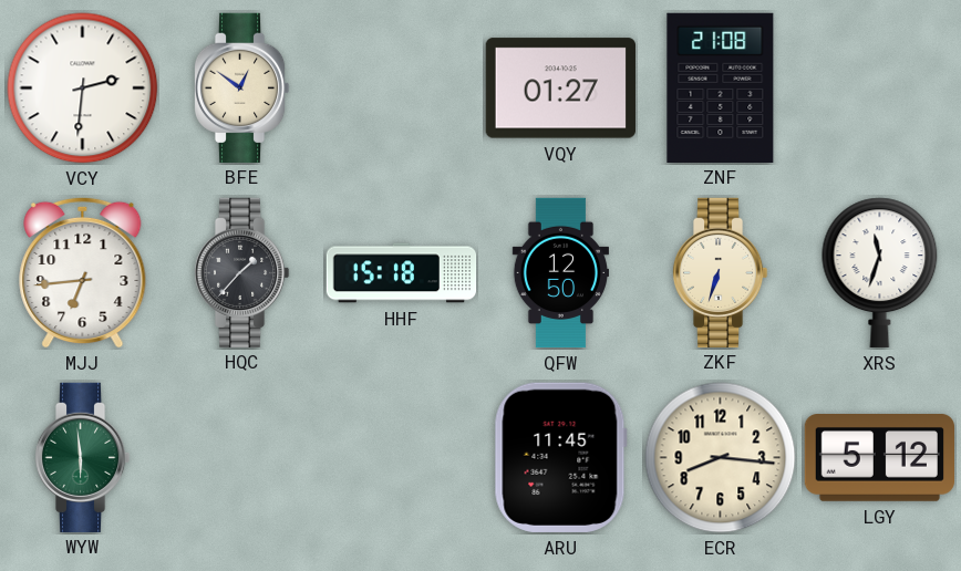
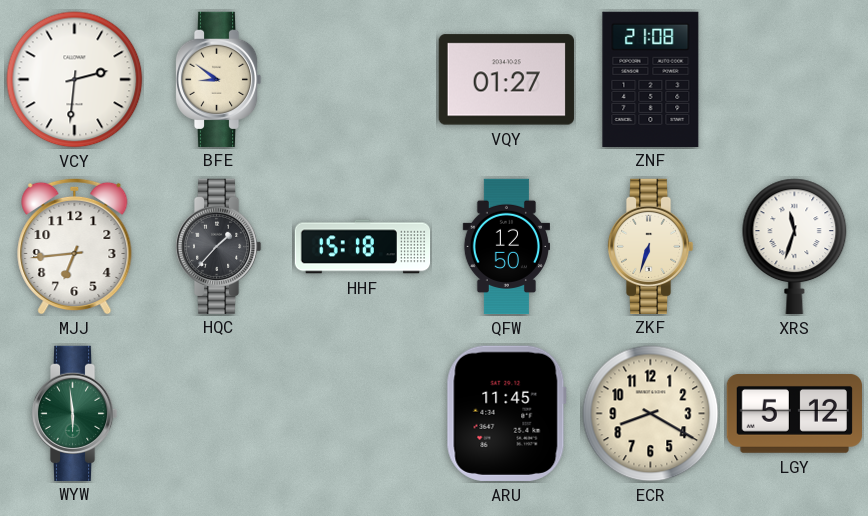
BFE: 12:51 -> 8:51
ECR: 8:16 -> 8:20
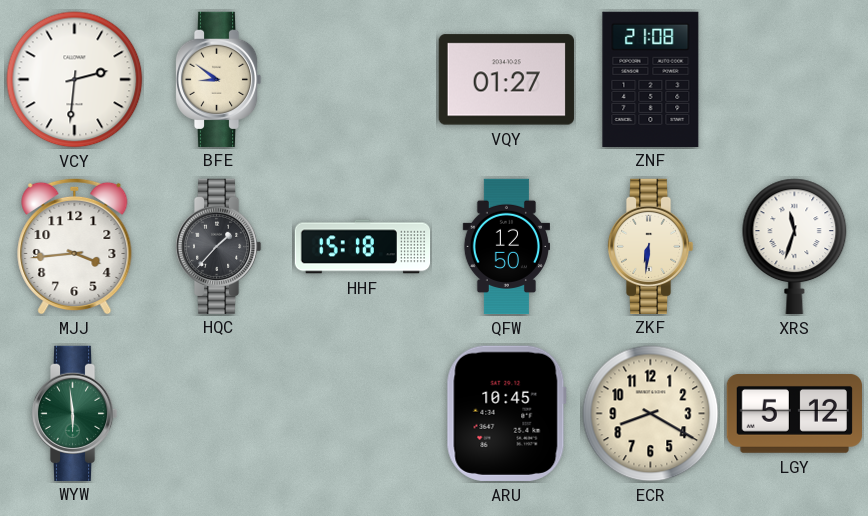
MJJ: 6:44 -> 3:44
ZKF: 6:33 -> 6:31
ARU: 11:45 -> 10:45
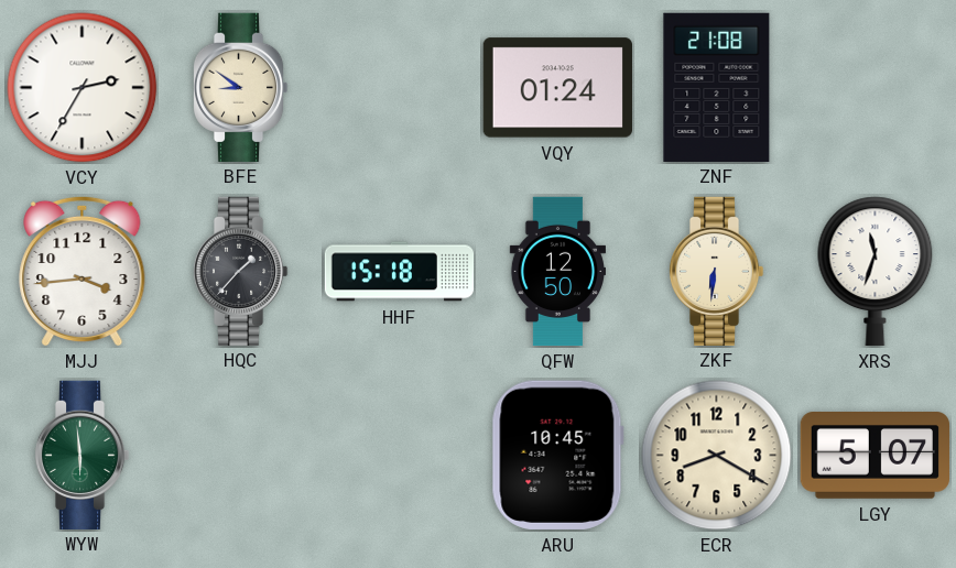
VCY: 2:31 -> 2:35
VQY: 01:27 -> 01:24
LGY: 5:12 -> 5:07
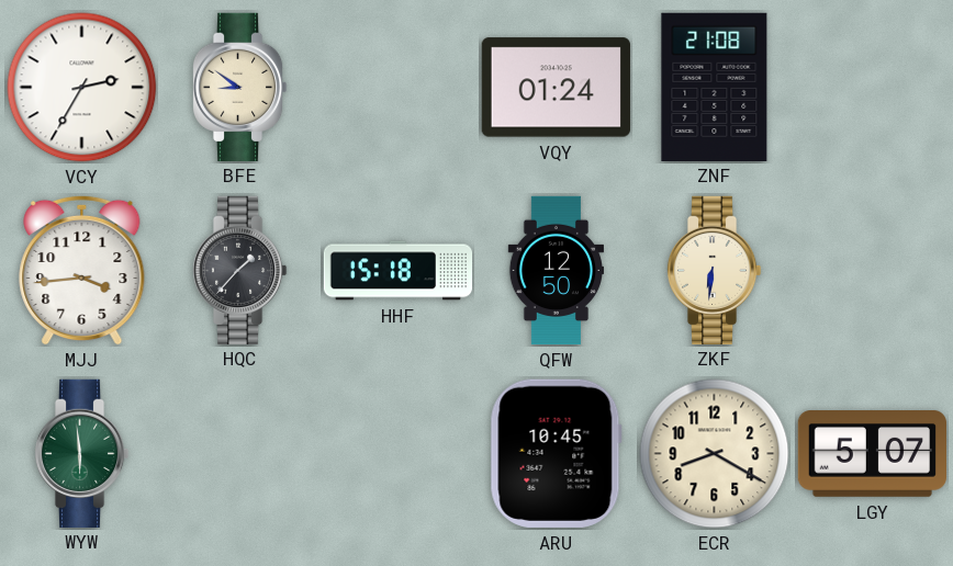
XRS: 11:33 -> none
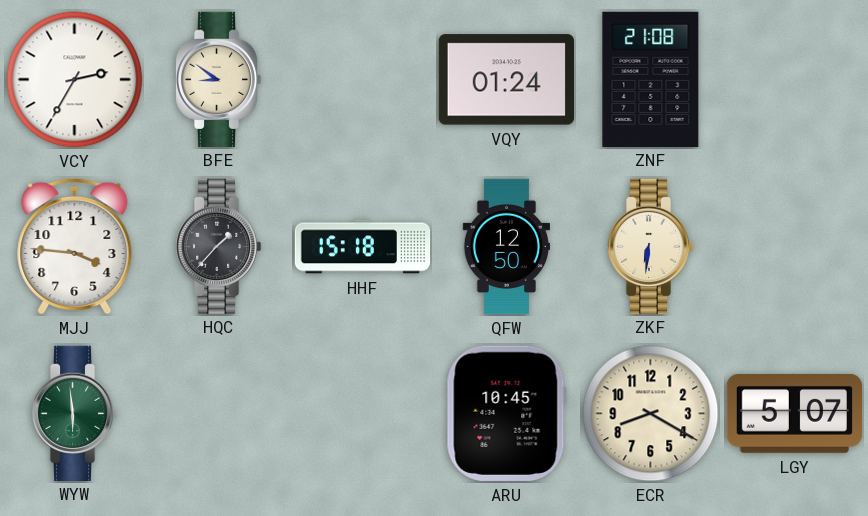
MJJ: 3:44 -> 3:46
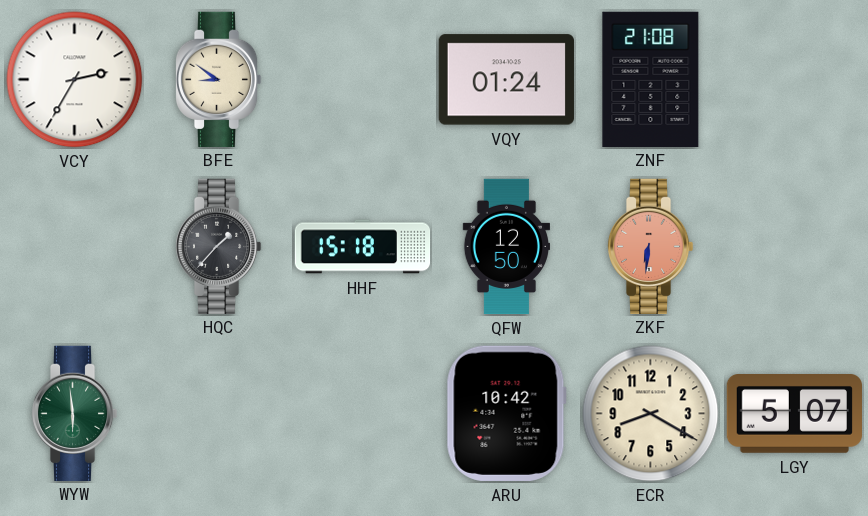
MJJ: 3:46 -> none
ZKF dial: cream -> salmon
ARU: 10:45 -> 10:42
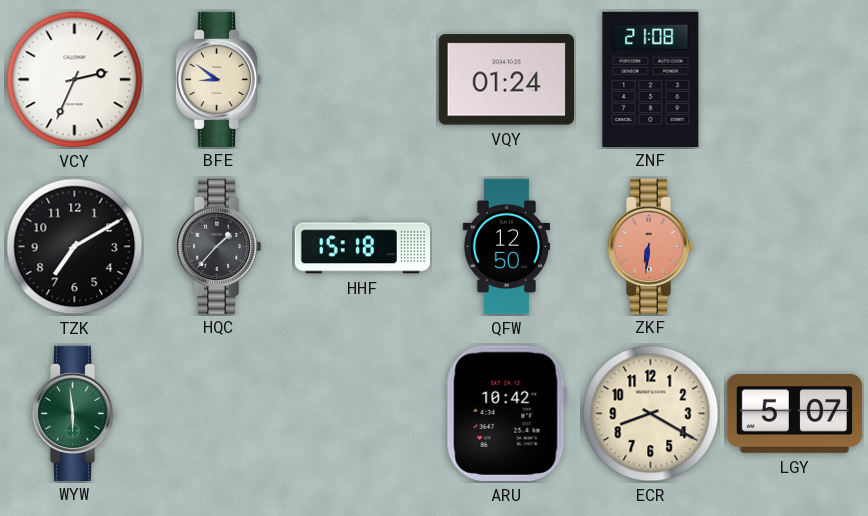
VCY: 2:35 -> 2:34
TZK: none -> 7:10
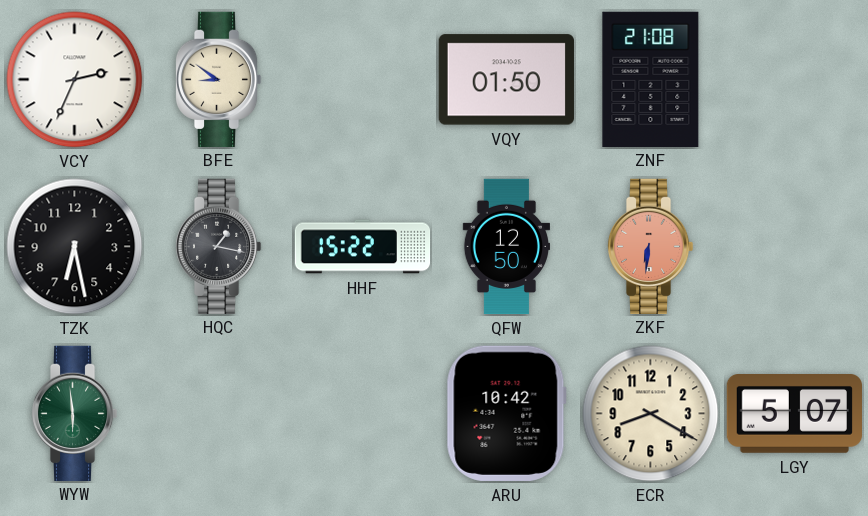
VQY: 01:24 -> 01:50
TZK: 7:10 -> 6:28
HQC: 1:37 -> 1:17
HHF: 15:18 -> 15:22
